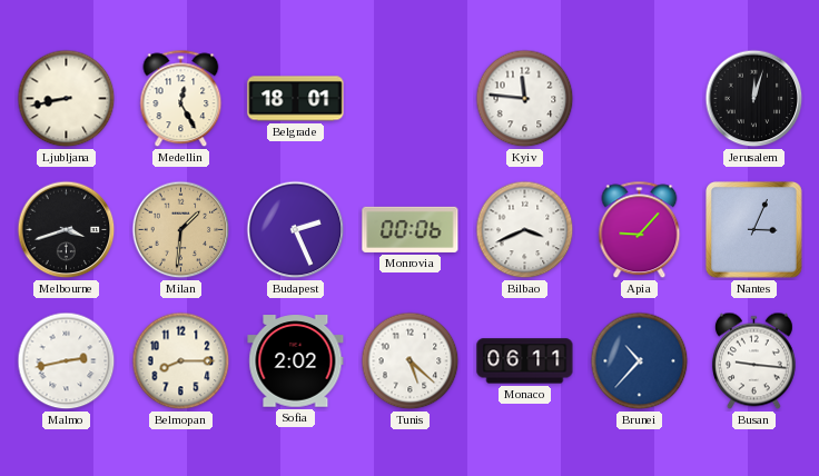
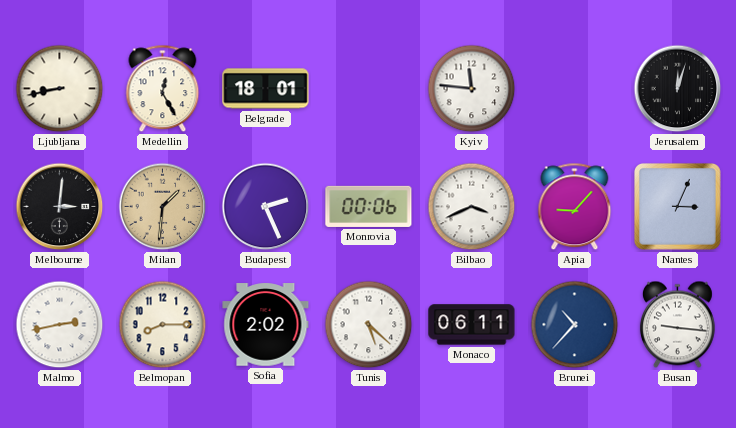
Melbourne: 3:42 -> 3:01
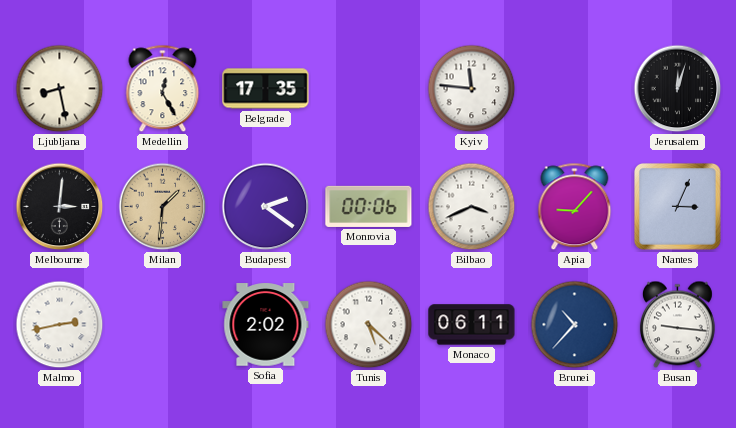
Ljubljana: 8:43 -> 8:28
Belgrade: 18:01 -> 17:35
Budapest: 2:26 -> 2:21
Belmopan: 8:15 -> none
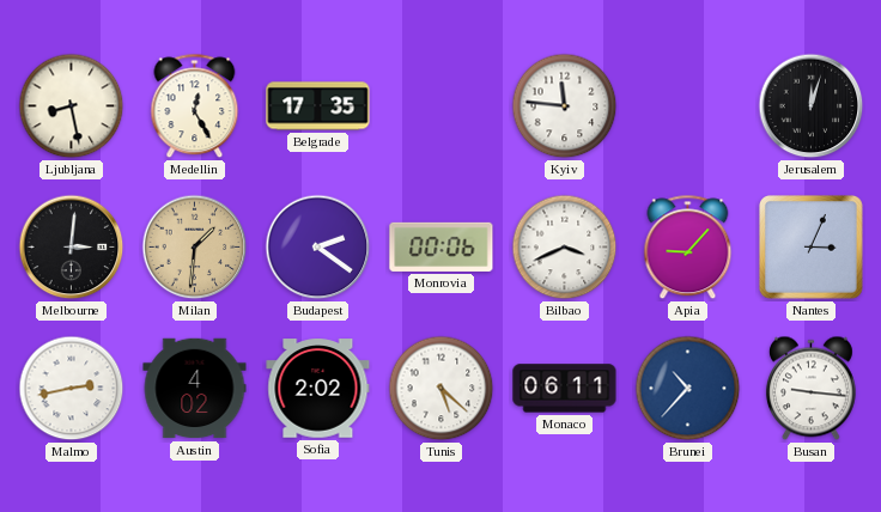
Austin: none -> 4:02
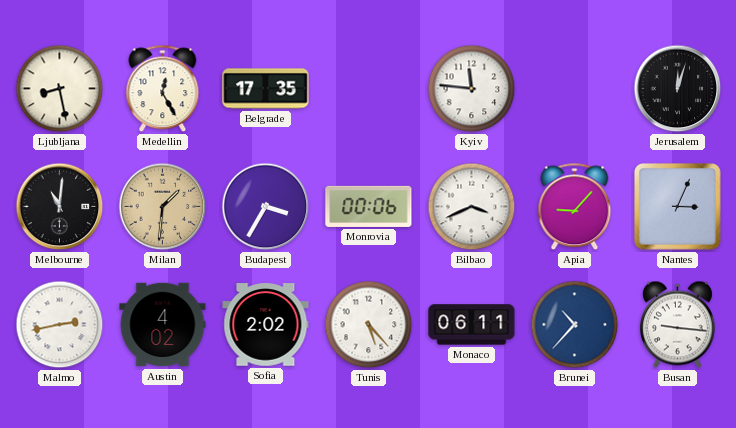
Melbourne: 3:01 -> 11:01
Budapest: 2:21 -> 3:35
Tunis: 5:22 -> 5:23
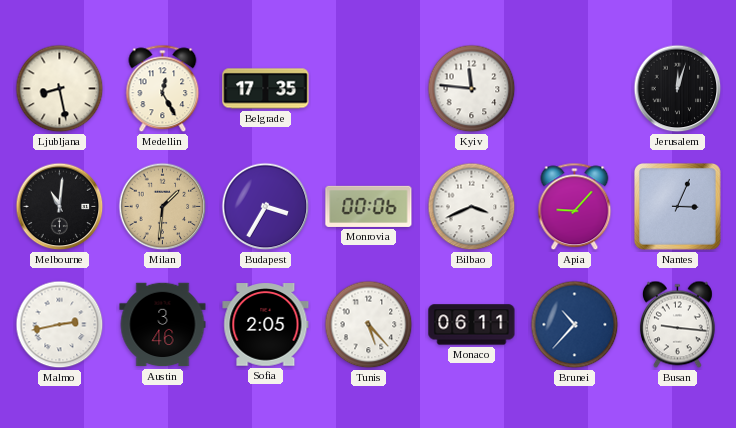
Austin: 4:02 -> 3:46
Sofia: 2:02 -> 2:05
